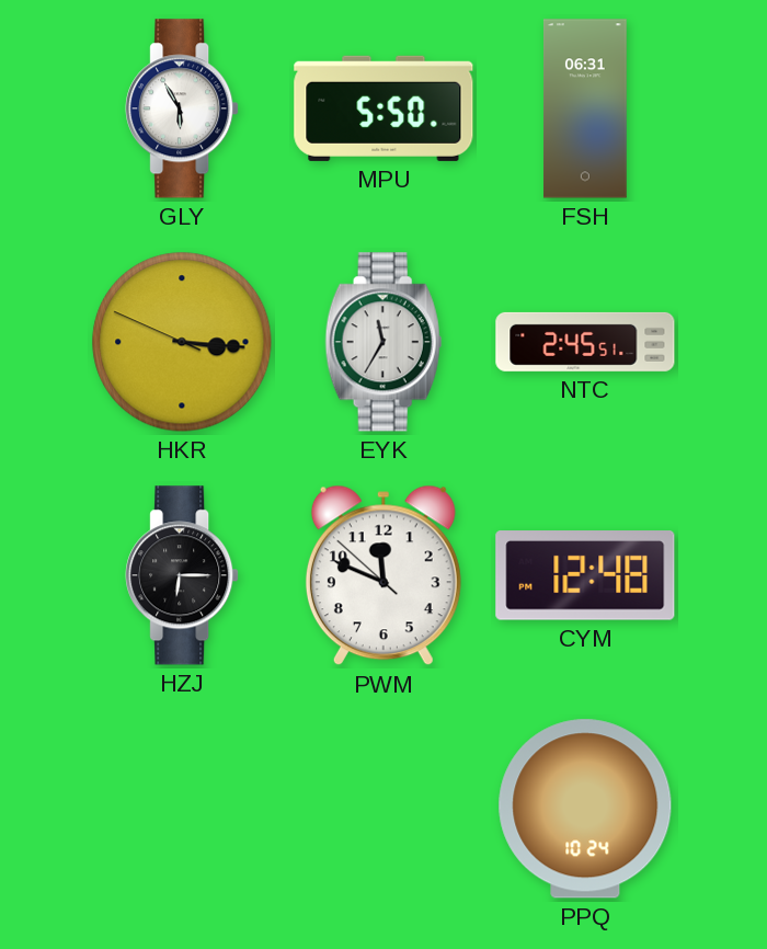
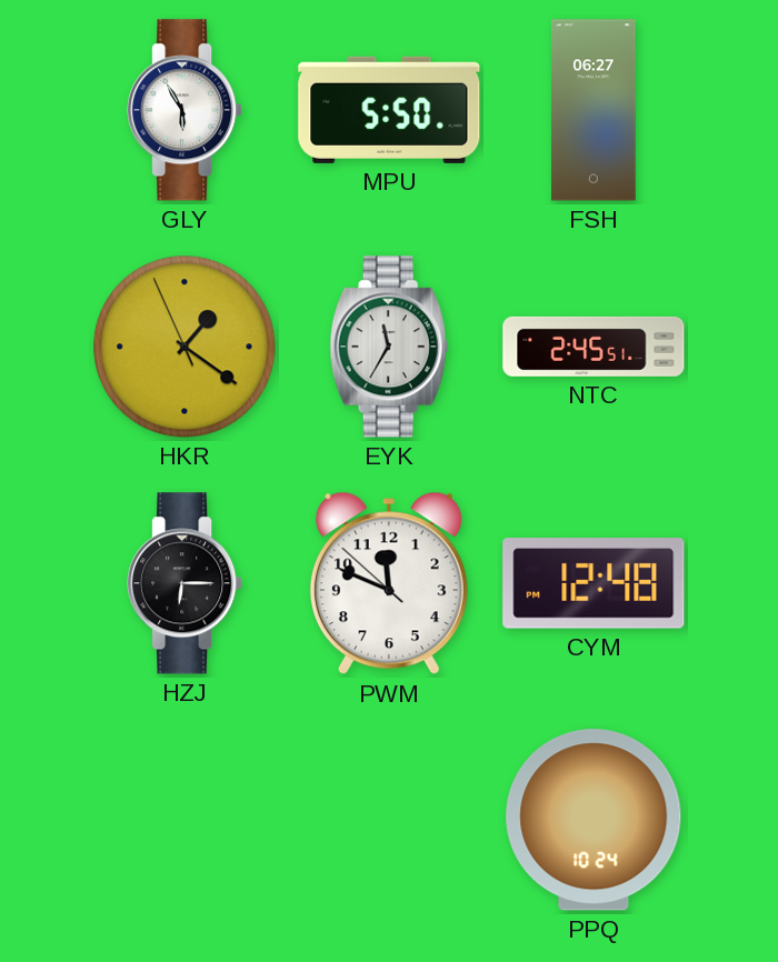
FSH: 06:31 -> 06:27
HKR: 3:15 -> 1:20
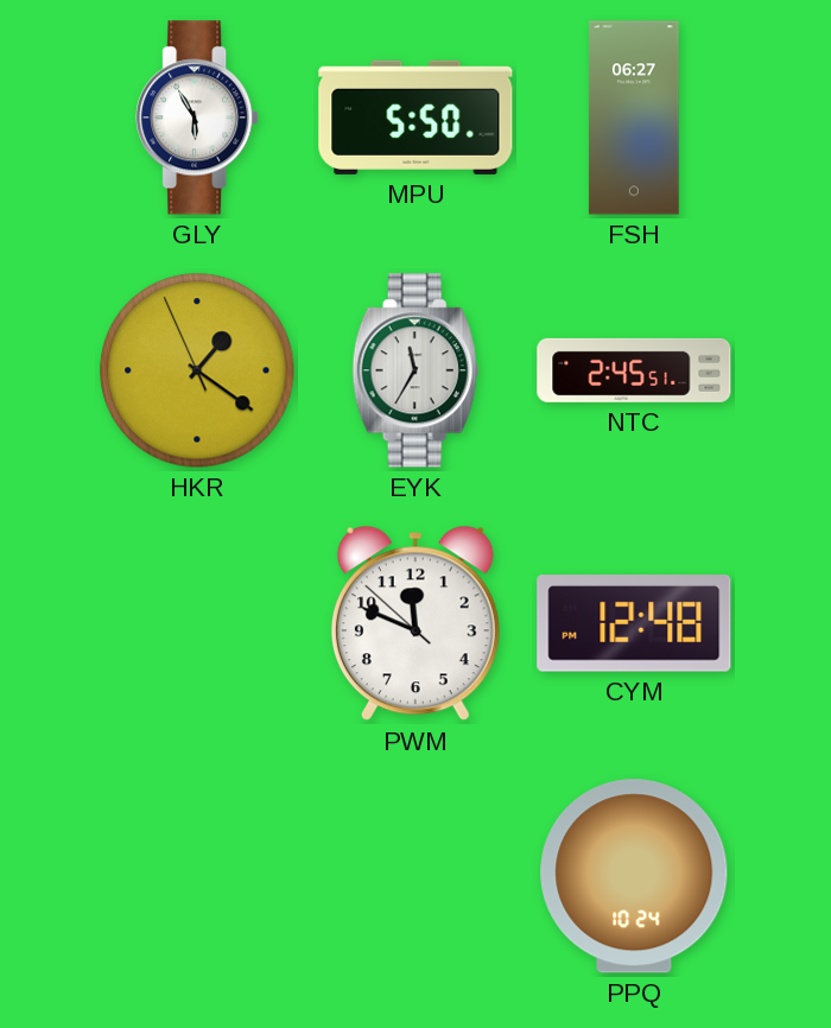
HZJ: 6:15 -> none
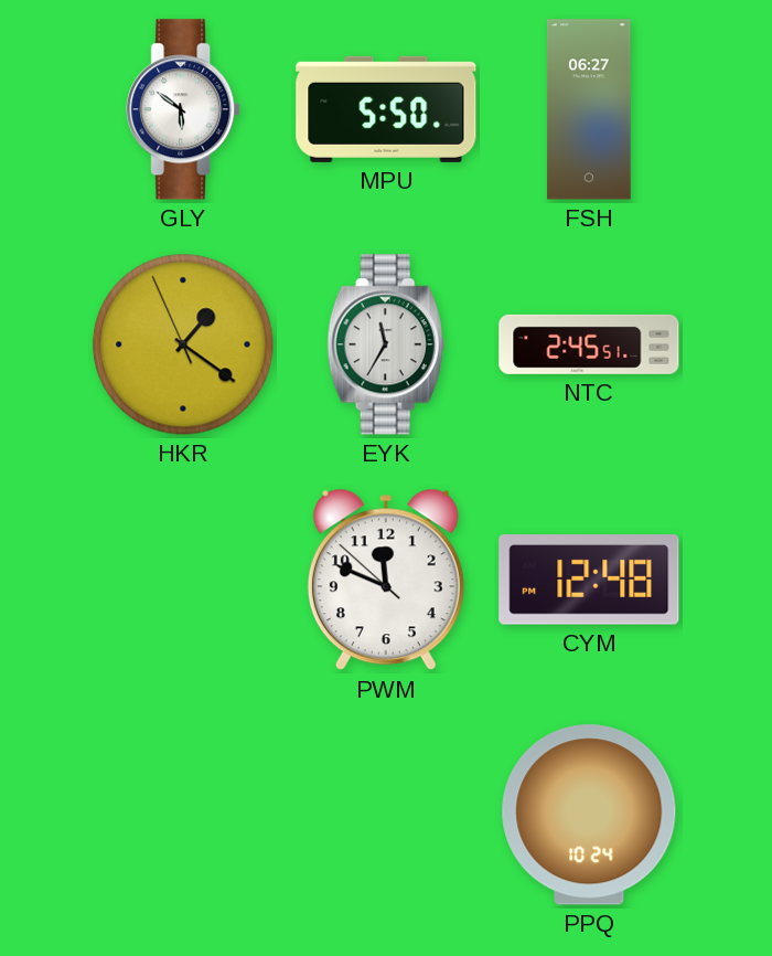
GLY: 5:55 -> 5:51
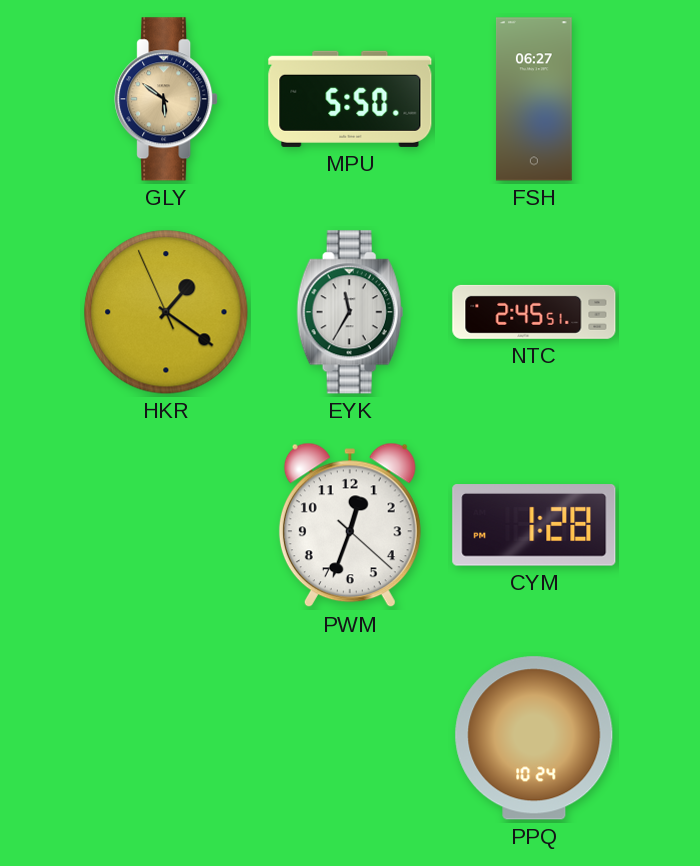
GLY dial: white -> champagne
PWM: 11:48 -> 12:33
CYM: 12:48 -> 1:28
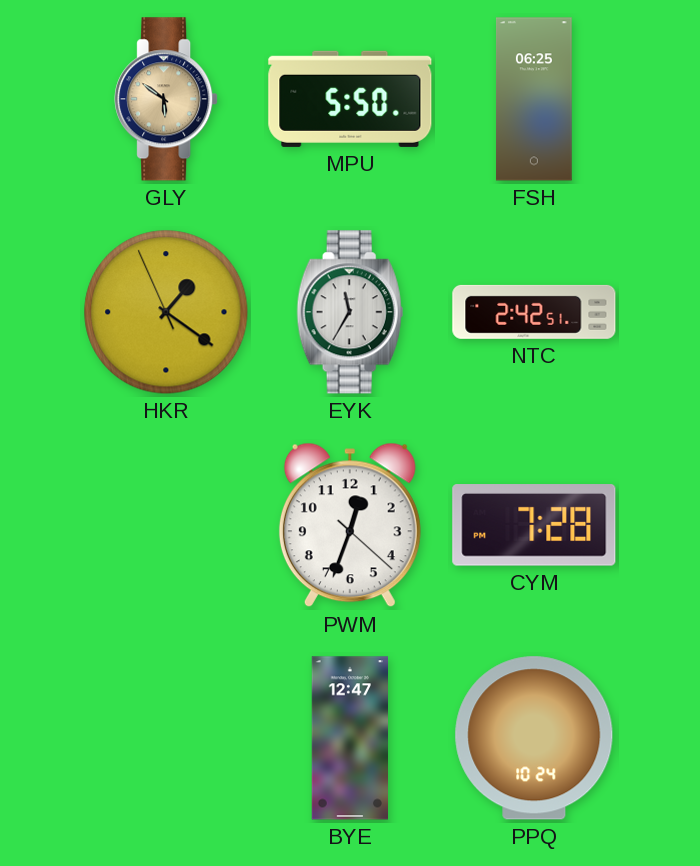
FSH: 06:27 -> 06:25
NTC: 2:45 -> 2:42
CYM: 1:28 -> 7:28
BYE: none -> 12:47
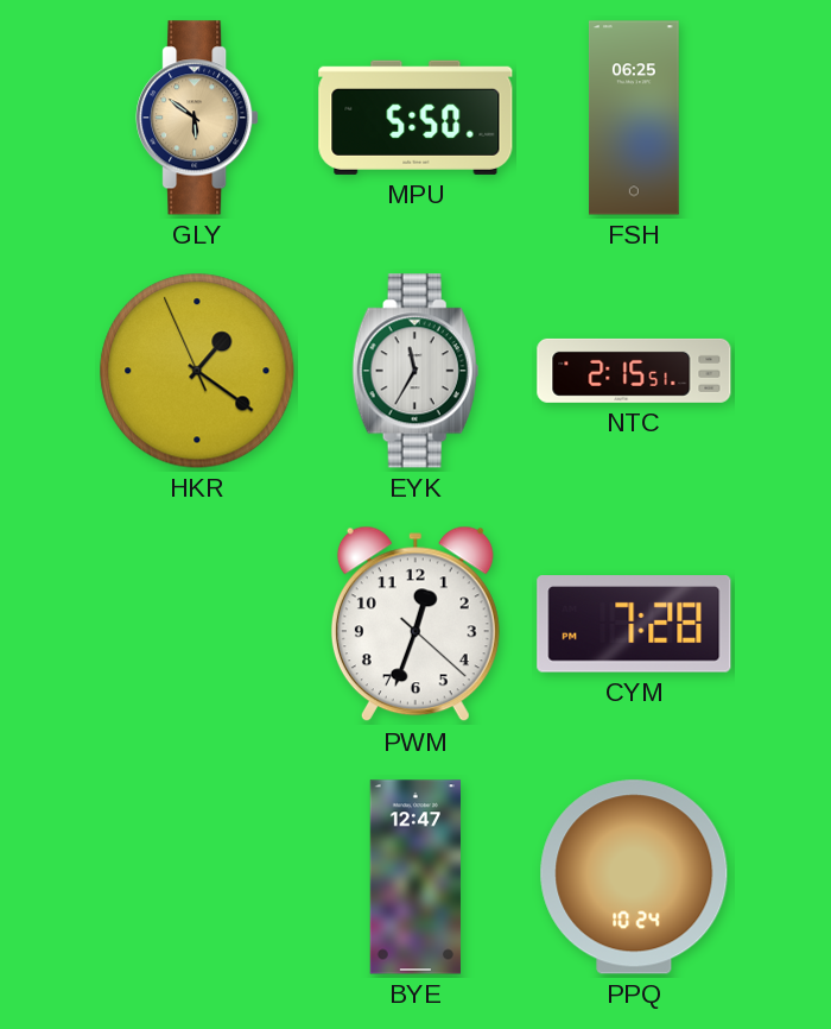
NTC: 2:42 -> 2:15
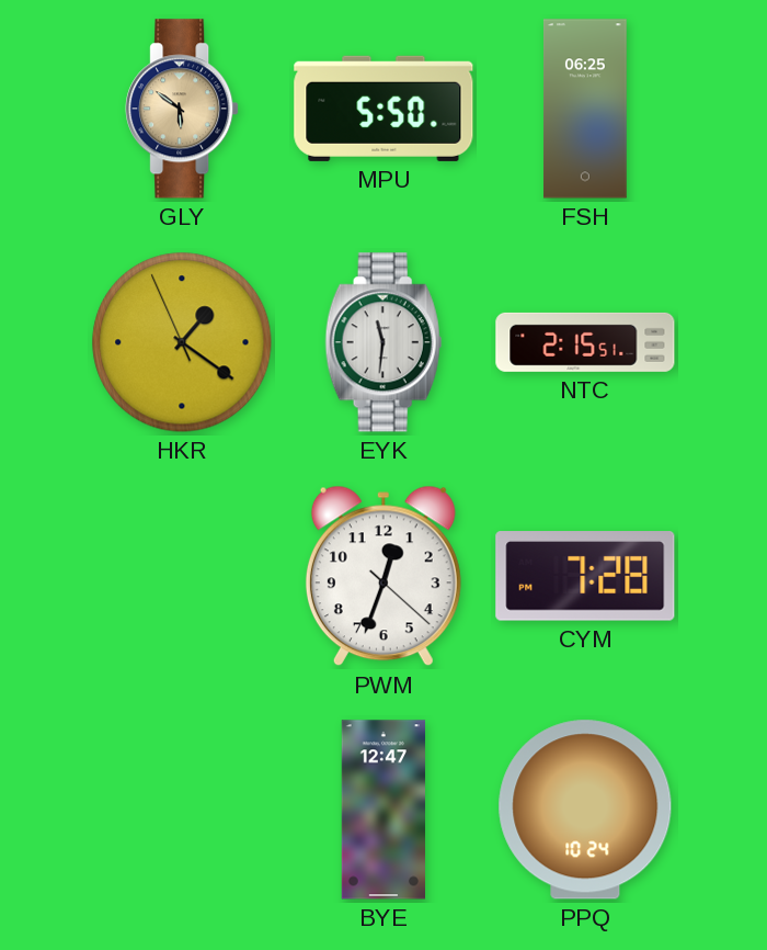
EYK: 11:35 -> 11:31
